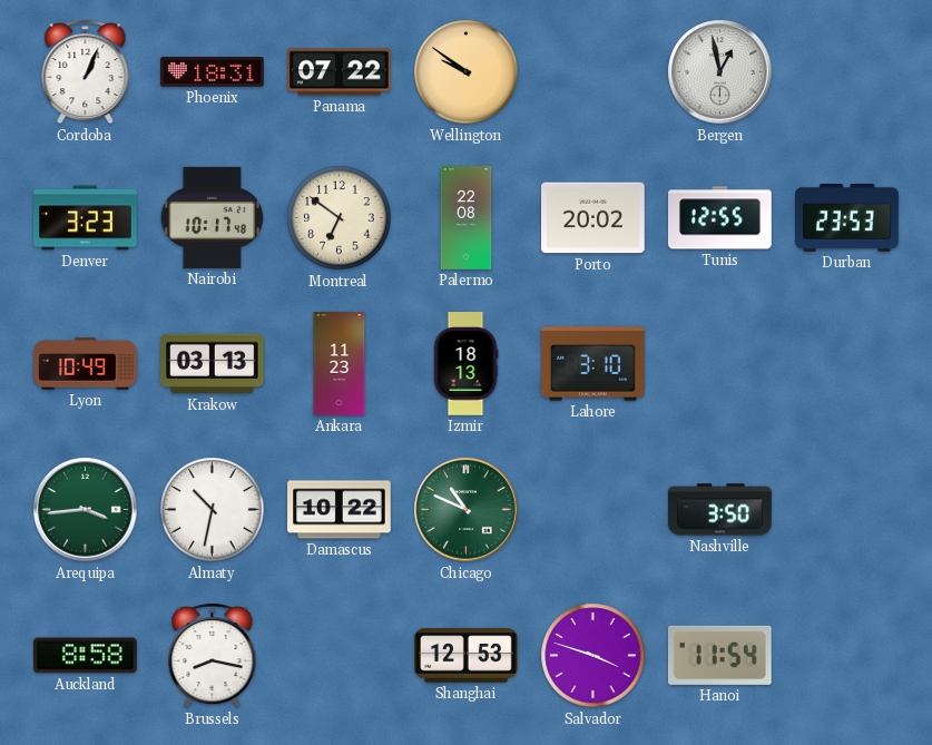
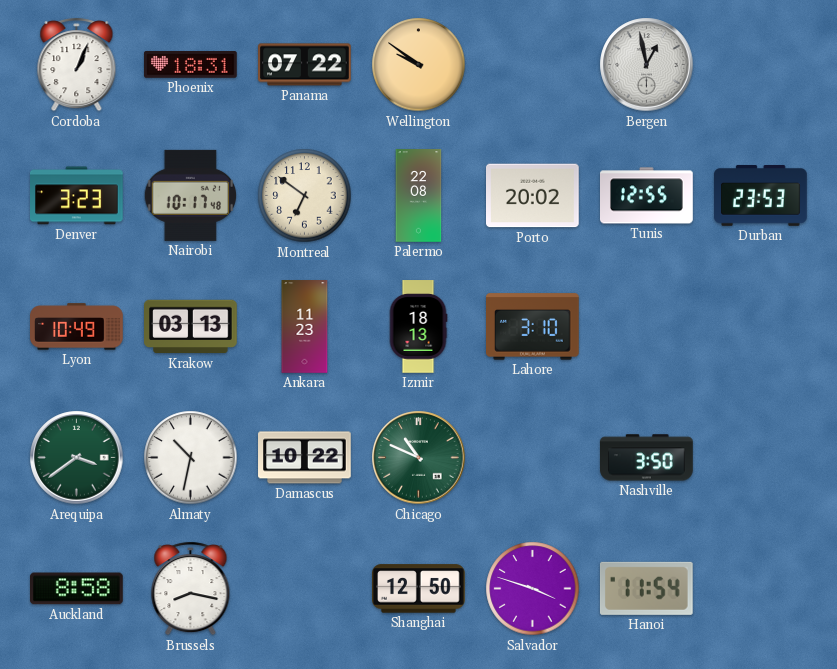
Arequipa: 3:44 -> 3:39
Shanghai: 12:53 -> 12:50
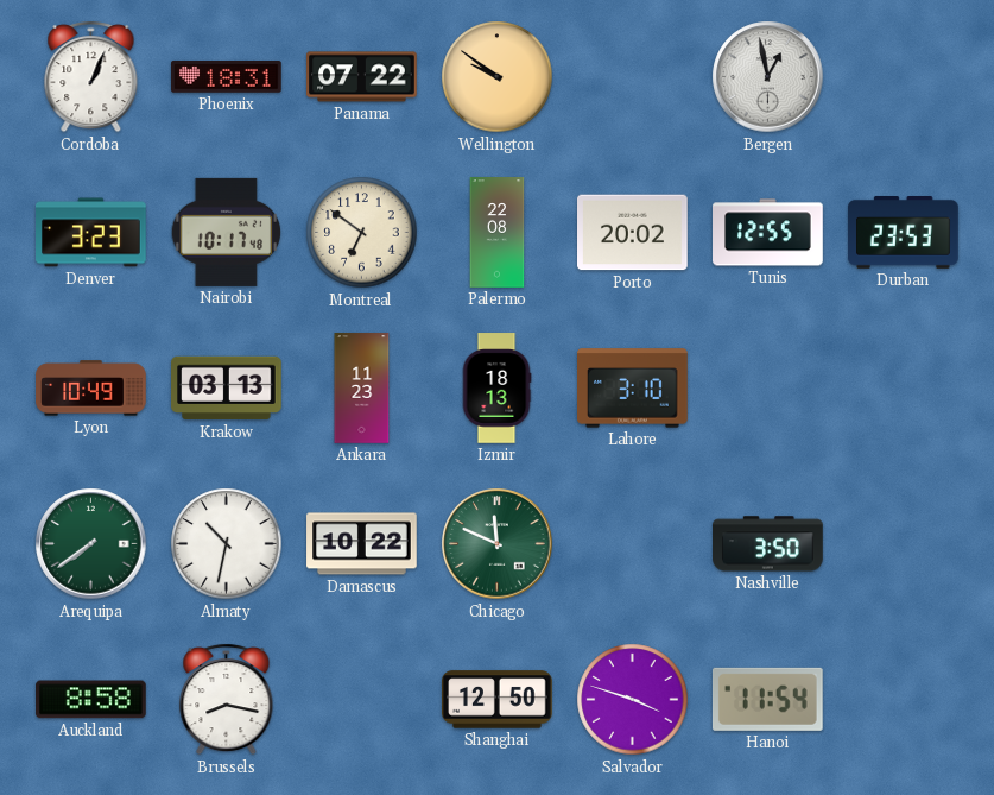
Arequipa: 3:39 -> 7:39
Chicago: 10:49 -> 11:49
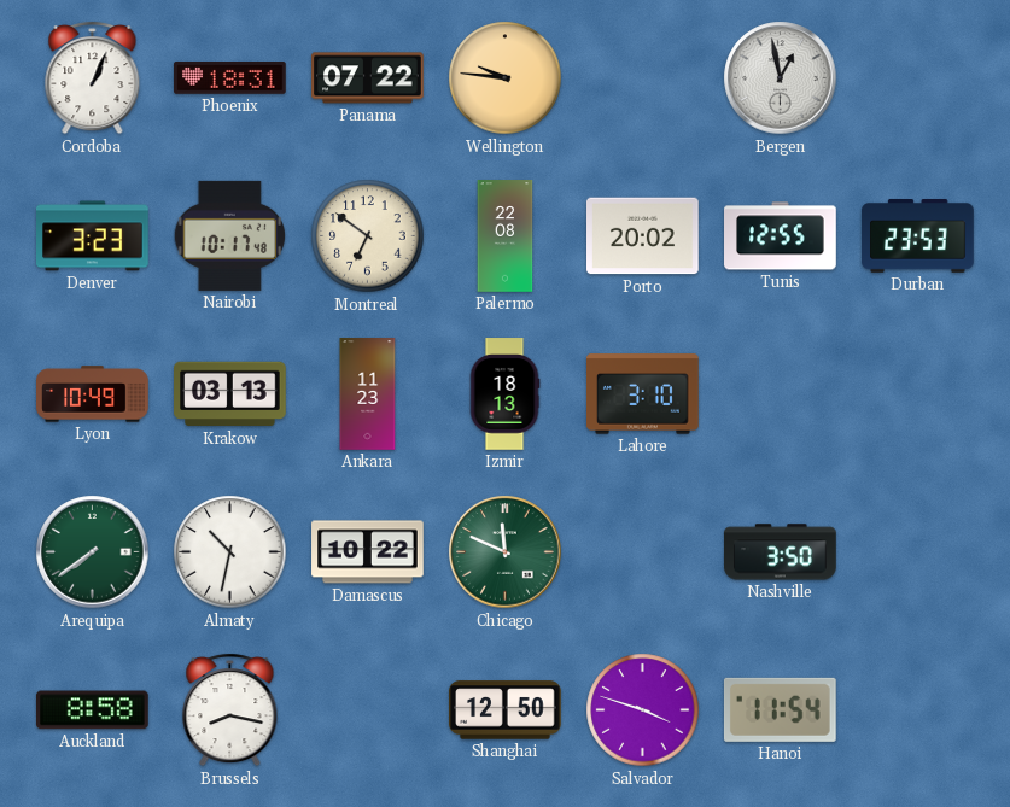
Wellington: 9:51 -> 9:46
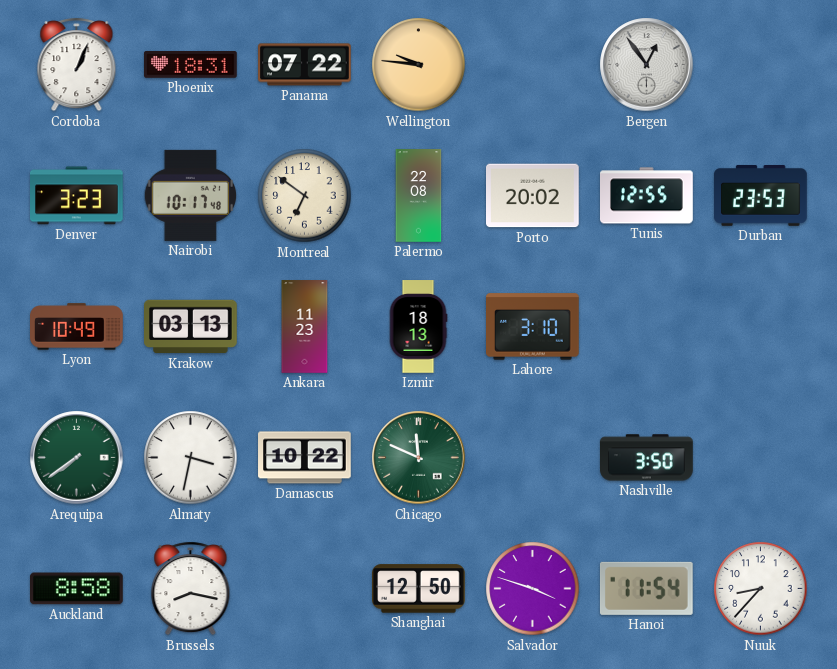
Bergen: 12:58 -> 12:54
Almaty: 10:32 -> 3:32
Nuuk: none -> 8:37
